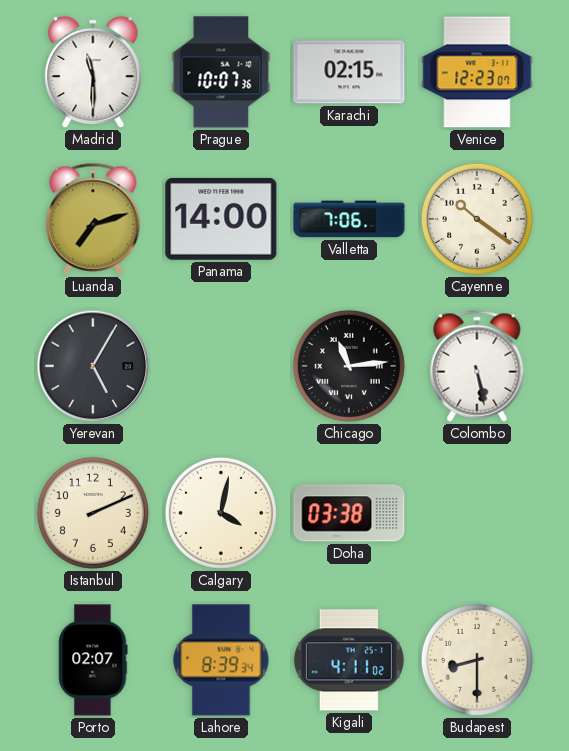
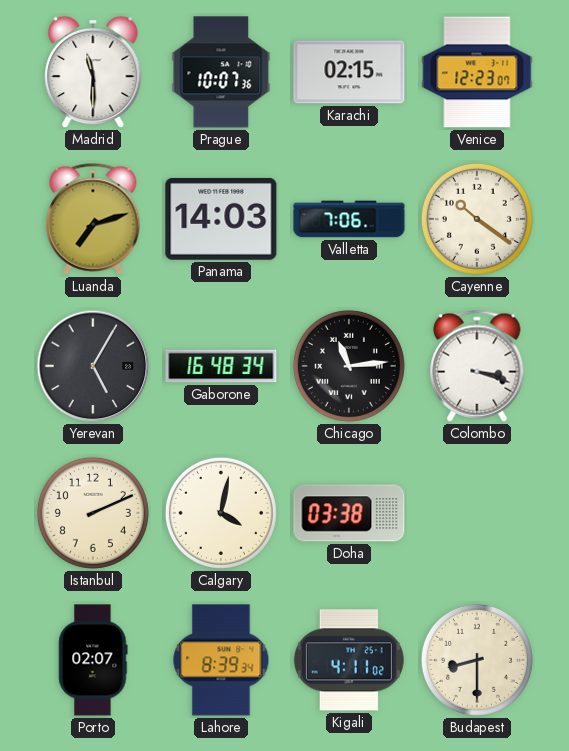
Panama: 14:00 -> 14:03
Gaborone: none -> 16:48
Colombo: 5:28 -> 3:18
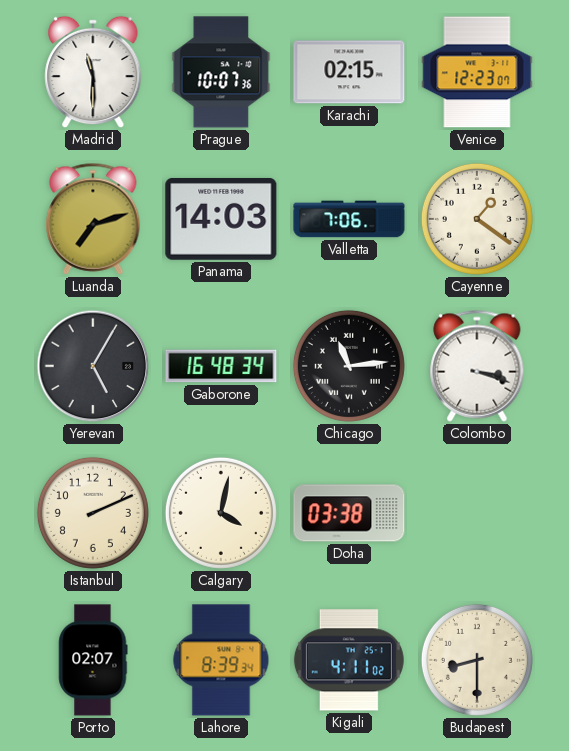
Cayenne: 10:21 -> 1:21
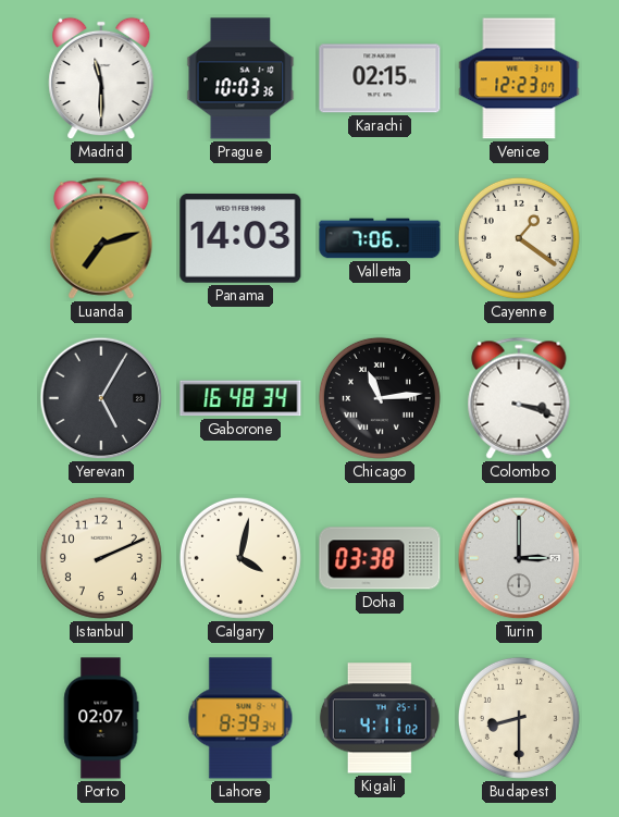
Prague: 10:07 -> 10:03
Turin: none -> 3:00
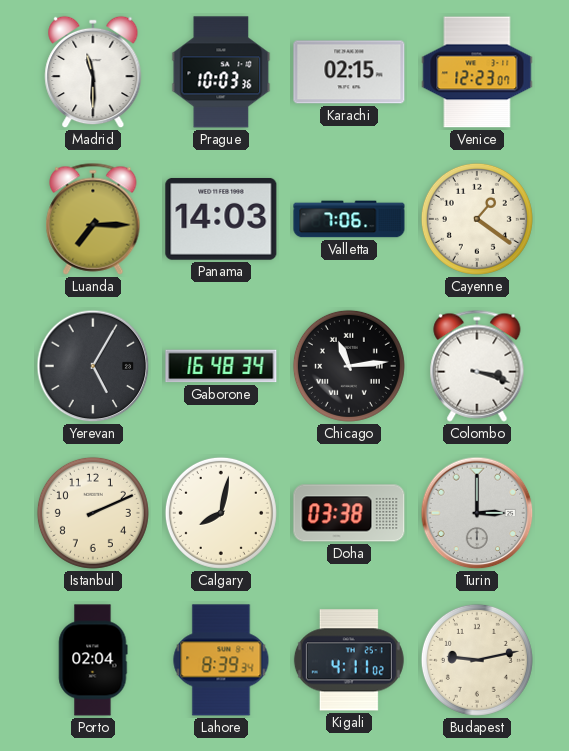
Luanda: 7:12 -> 7:15
Calgary: 4:02 -> 8:02
Porto: 02:07 -> 02:04
Budapest: 8:30 -> 9:13
